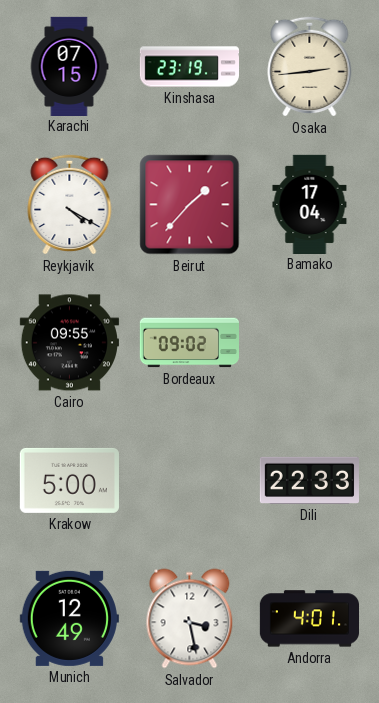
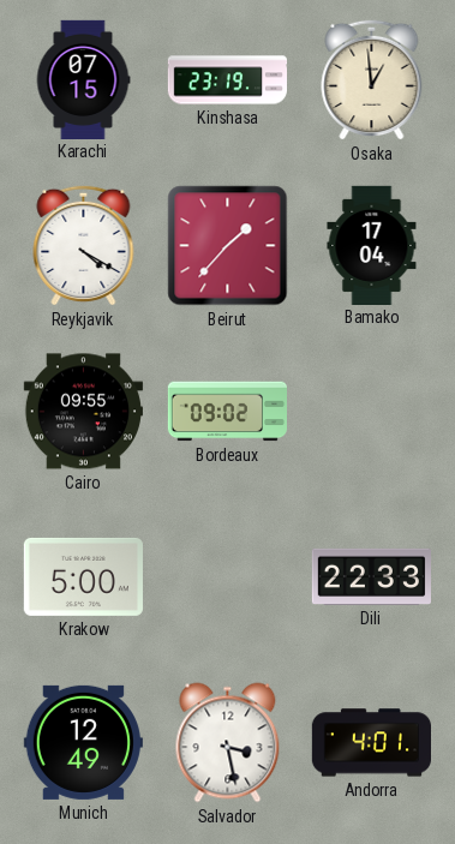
Osaka: 2:44 -> 12:59
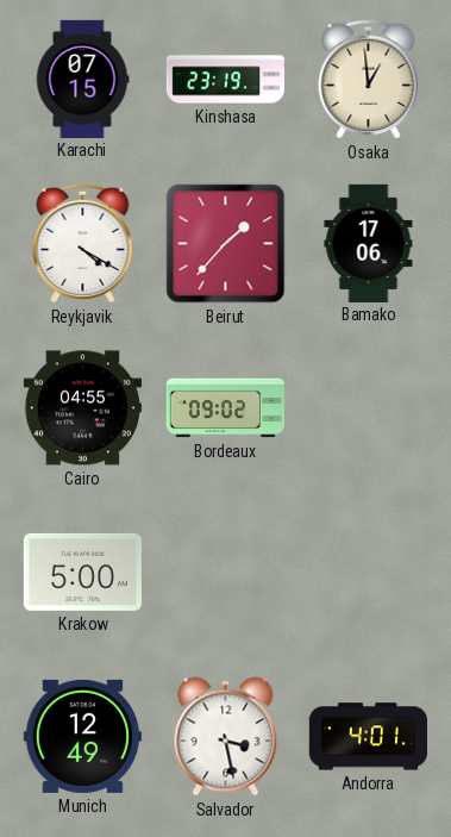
Bamako: 17:04 -> 17:06
Cairo: 09:55 -> 04:55
Dili: 22:33 -> none
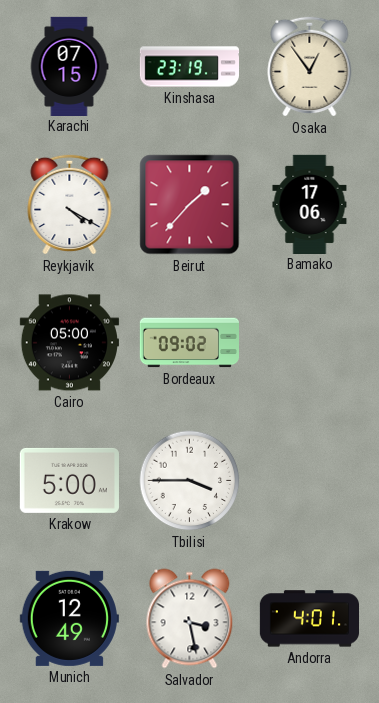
Osaka: 12:59 -> 12:54
Cairo: 04:55 -> 05:00
Tbilisi: none -> 3:45
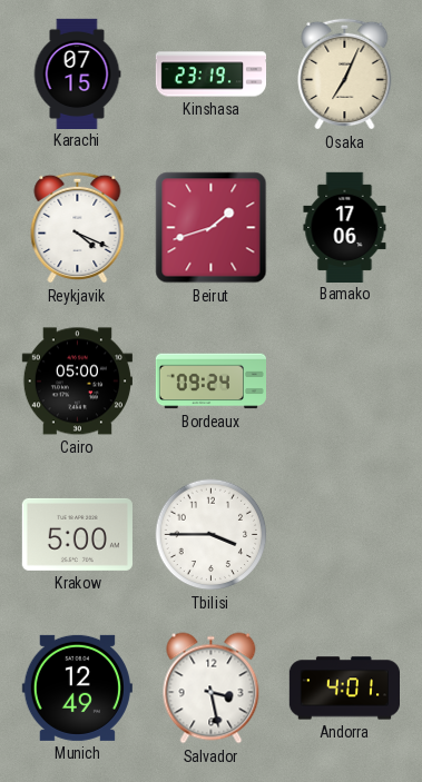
Osaka: 12:54 -> 7:04
Reykjavik: 4:20 -> 4:19
Beirut: 1:37 -> 1:42
Bordeaux: 09:02 -> 09:24
